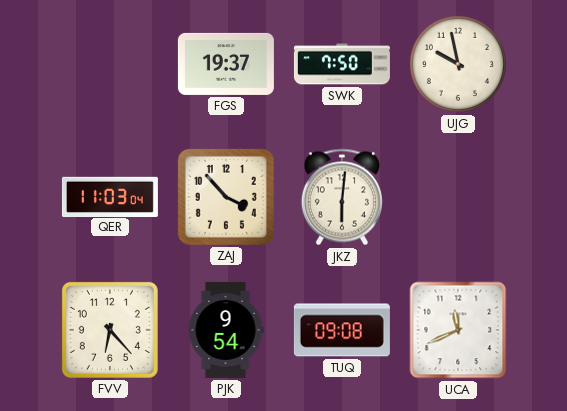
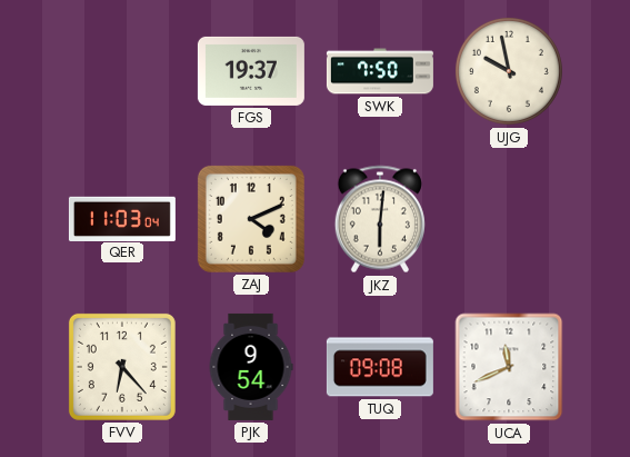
ZAJ: 3:53 -> 4:11
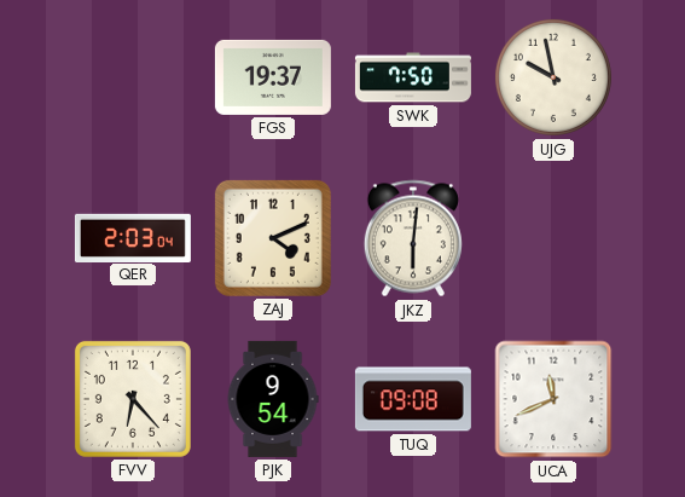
QER: 11:03 -> 2:03
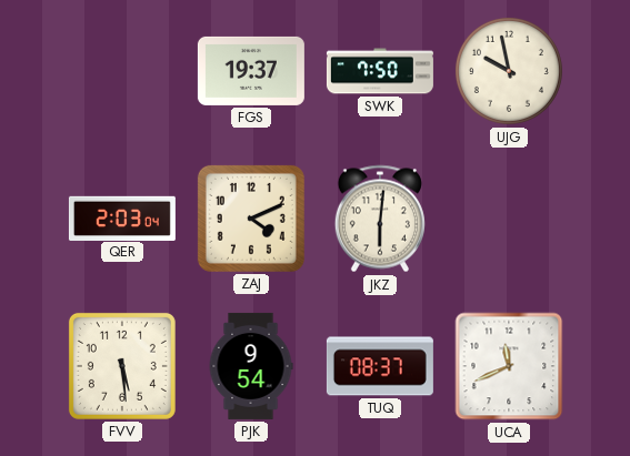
FVV: 6:23 -> 5:29
TUQ: 09:08 -> 08:37
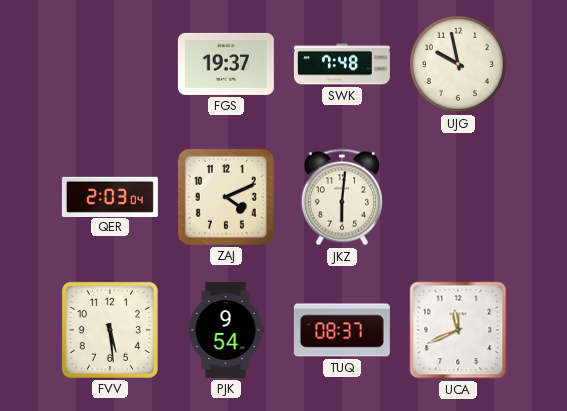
SWK: 7:50 -> 7:48
